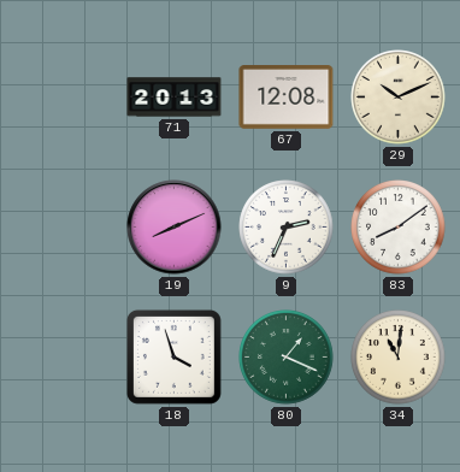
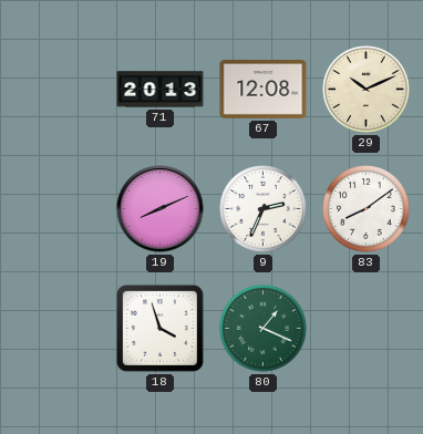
34: 11:01 -> none
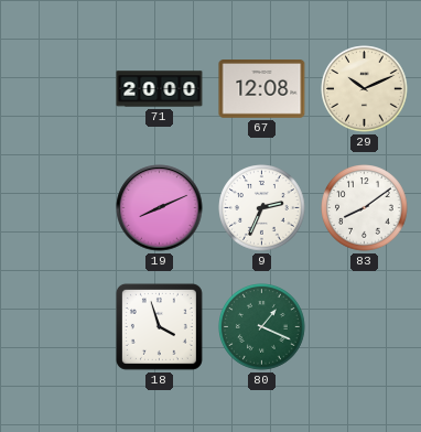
71: 20:13 -> 20:00
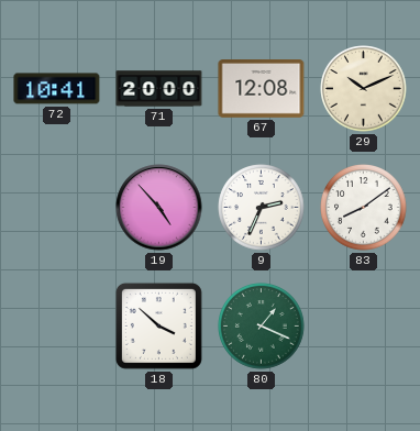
72: none -> 10:41
19: 8:11 -> 4:53
18: 3:57 -> 3:52
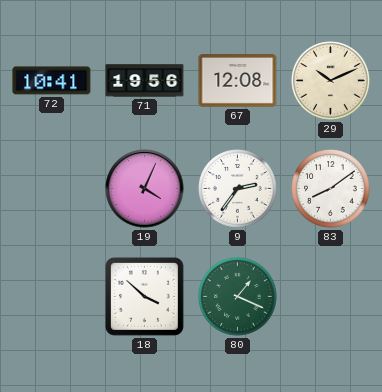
71: 20:00 -> 19:56
19: 4:53 -> 4:04
9: 2:34 -> 2:36
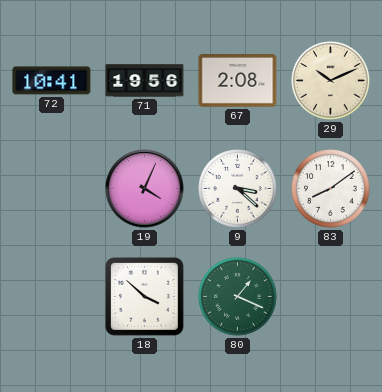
67: 12:08 -> 2:08
9: 2:36 -> 3:22
